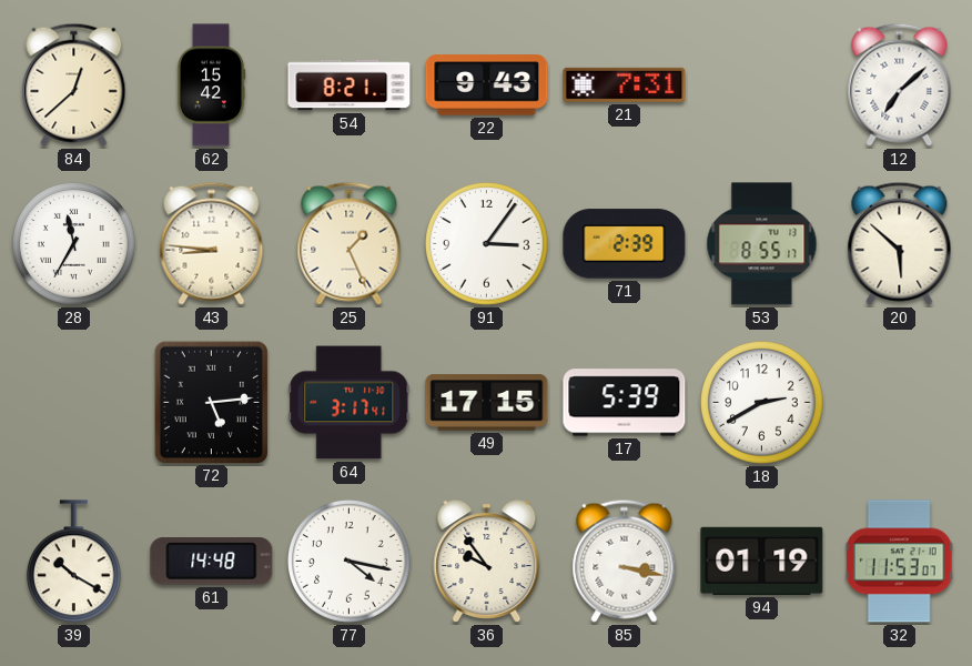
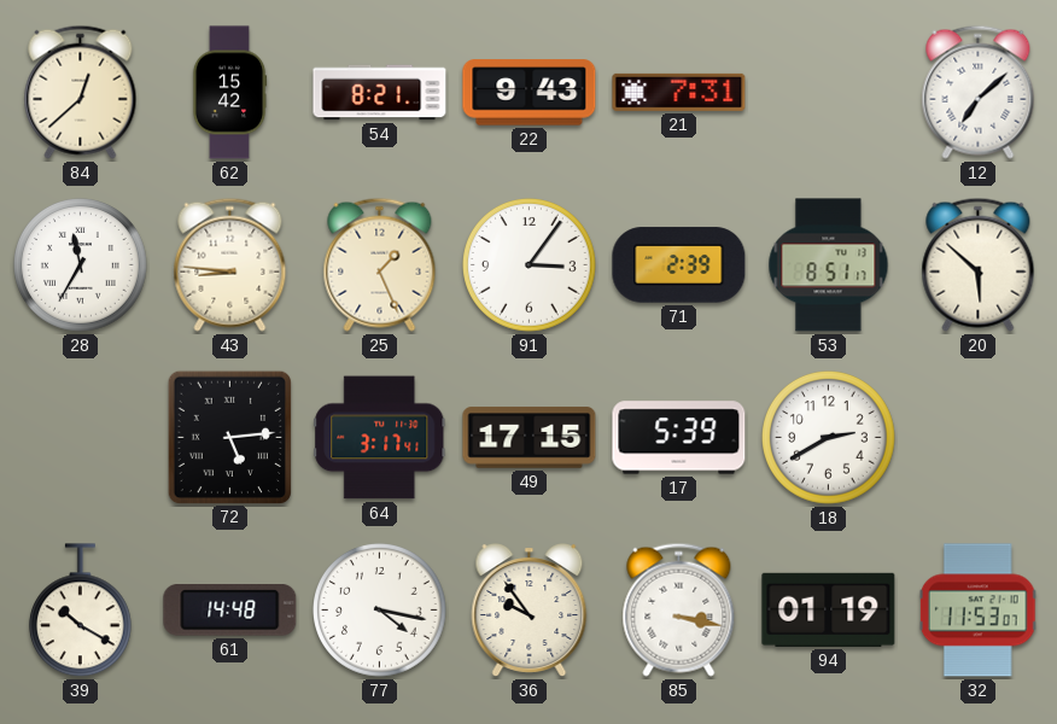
53: 8:55 -> 8:51
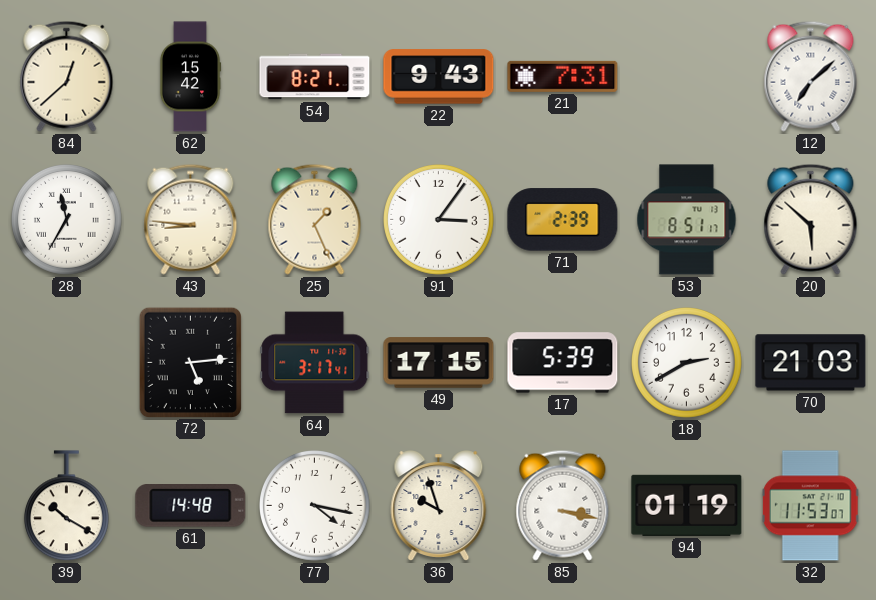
70: none -> 21:03
36: 9:54 -> 9:57
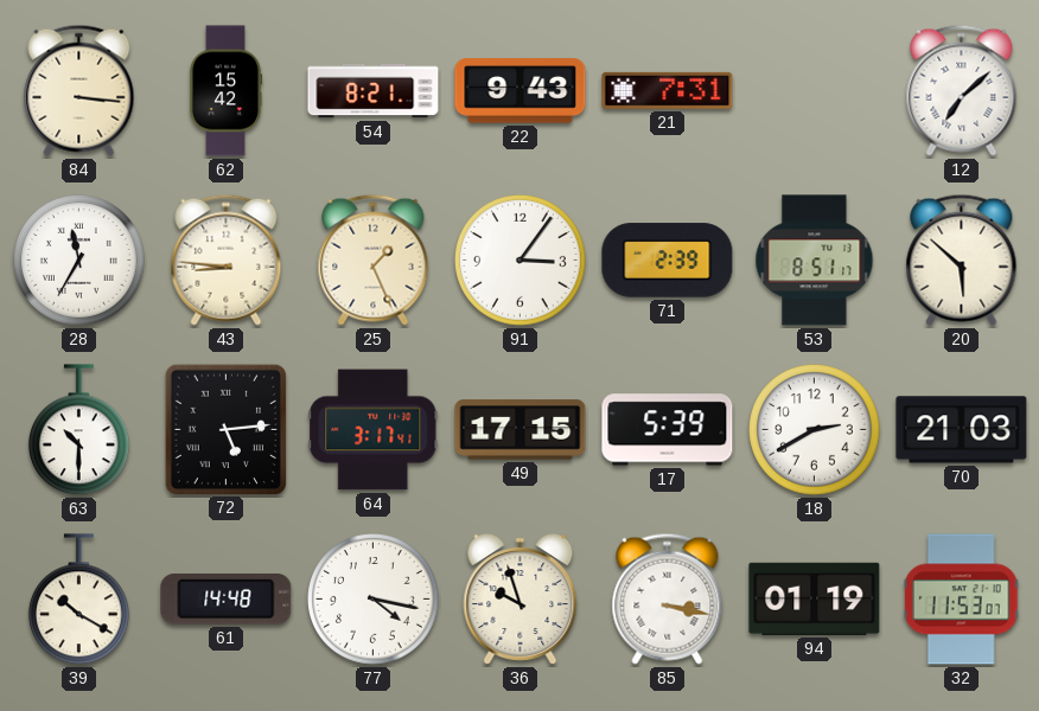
84: 12:38 -> 3:16
63: none -> 10:30
